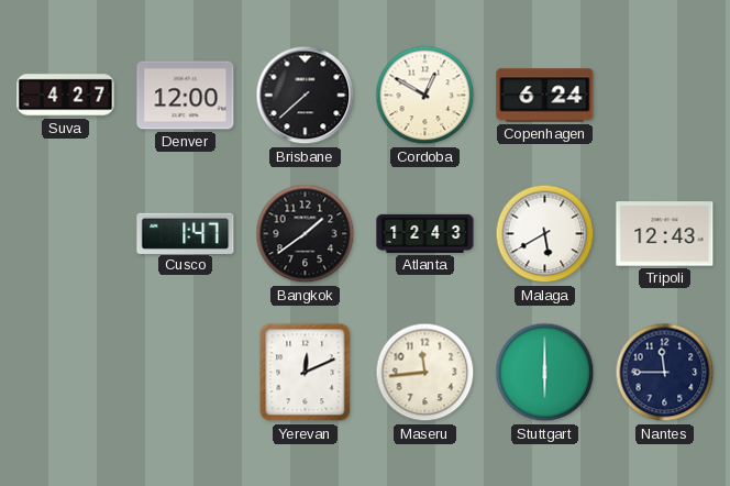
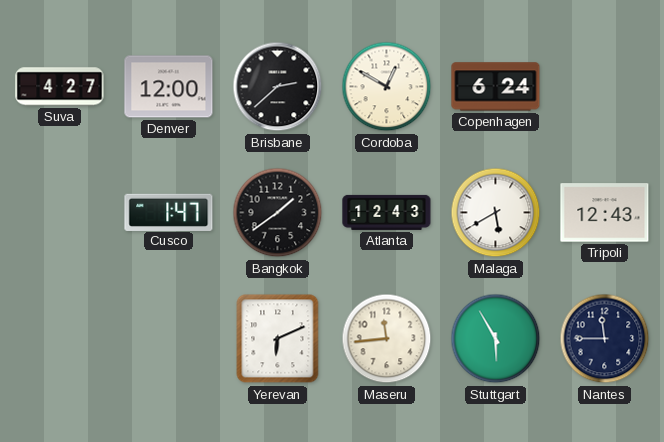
Brisbane: 7:38 -> 2:38
Yerevan: 12:11 -> 6:11
Stuttgart: 6:00 -> 5:55
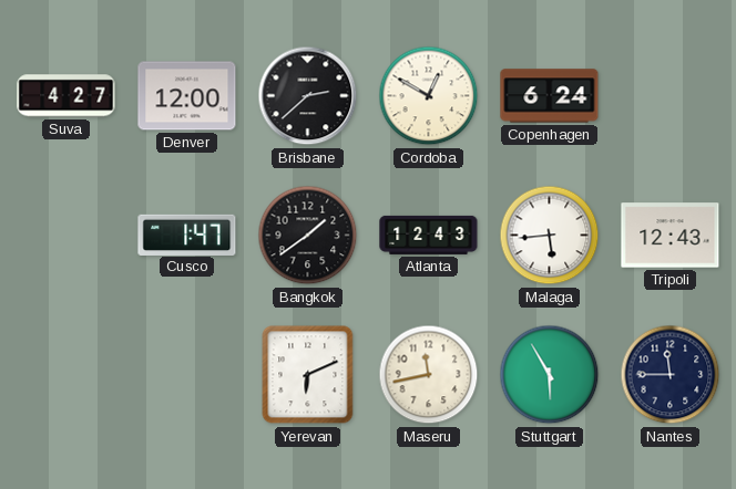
Malaga: 5:40 -> 5:44
Maseru: 11:44 -> 11:43
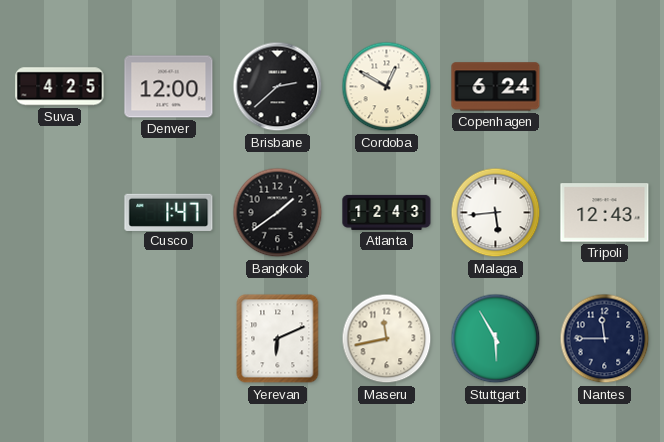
Suva: 4:27 -> 4:25
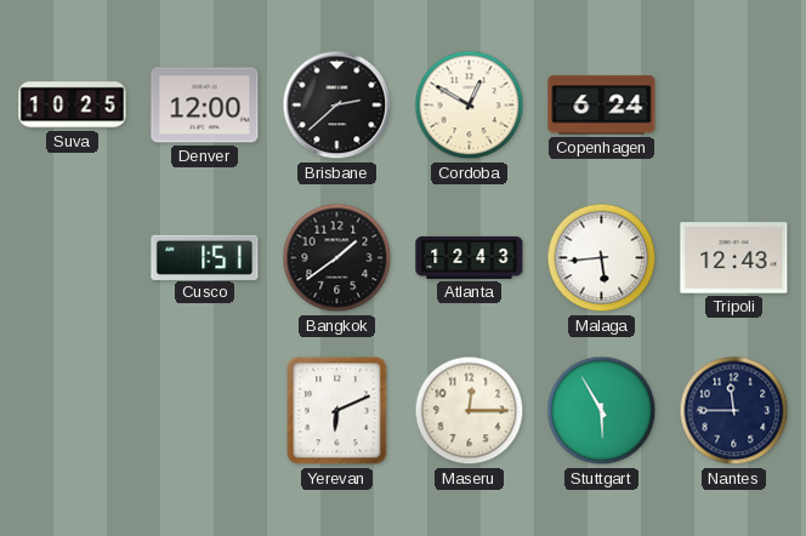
Suva: 4:25 -> 10:25
Cusco: 1:47 -> 1:51
Maseru: 11:43 -> 12:15
